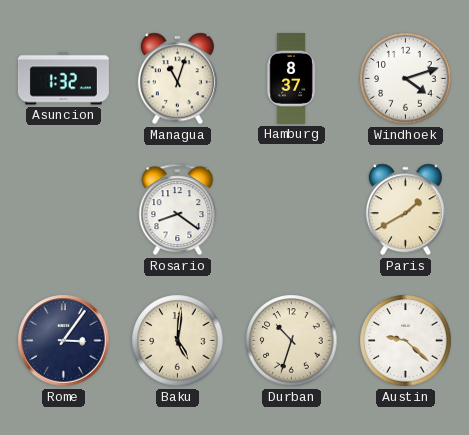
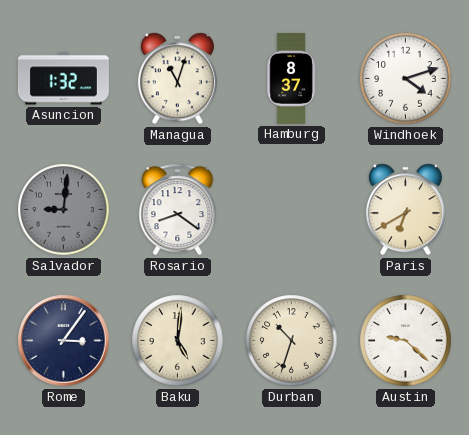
Salvador: none -> 9:01
Paris: 1:40 -> 6:40
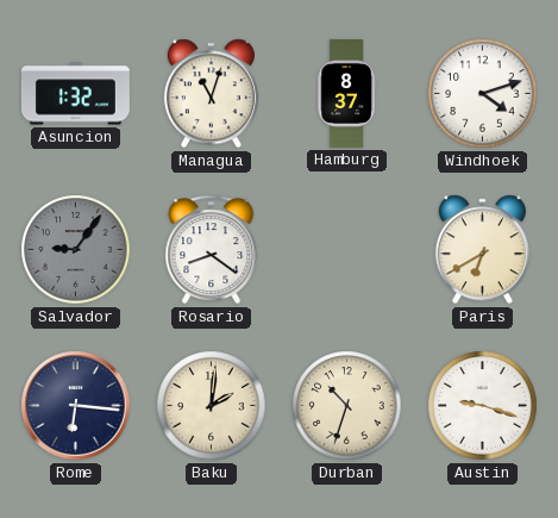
Salvador: 9:01 -> 9:06
Rome: 3:06 -> 6:16
Baku: 5:01 -> 2:01
Austin: 9:22 -> 9:18
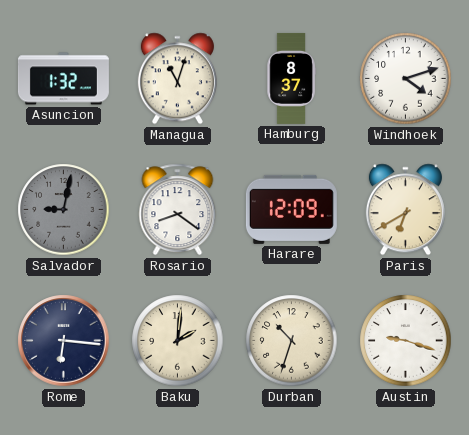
Salvador: 9:06 -> 9:02
Harare: none -> 12:09
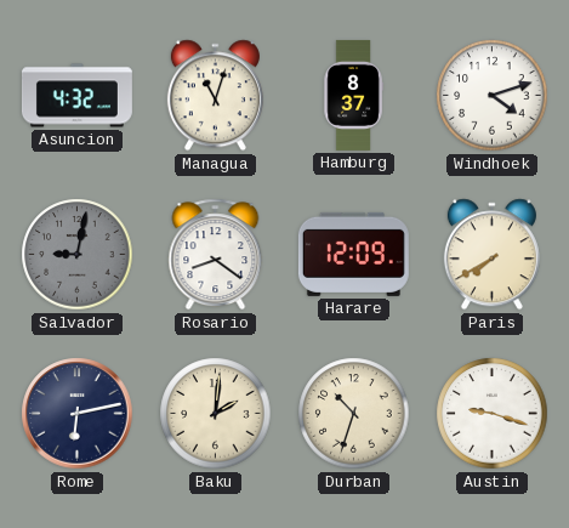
Asuncion: 1:32 -> 4:32
Paris: 6:40 -> 7:40
Rome: 6:16 -> 6:13
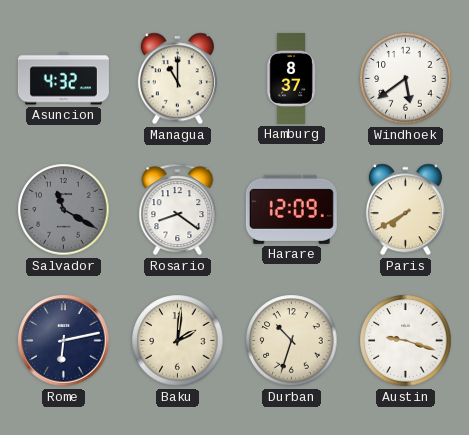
Managua: 11:03 -> 11:00
Windhoek: 4:12 -> 5:39
Salvador: 9:02 -> 11:20
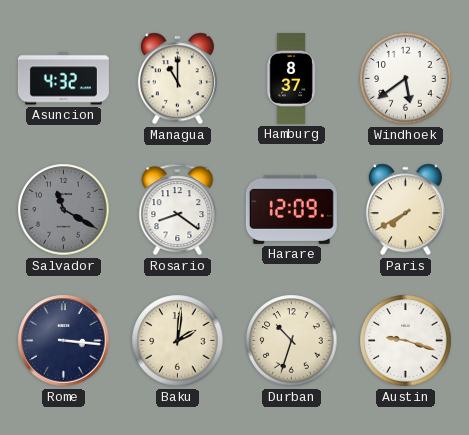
Rome: 6:13 -> 3:16
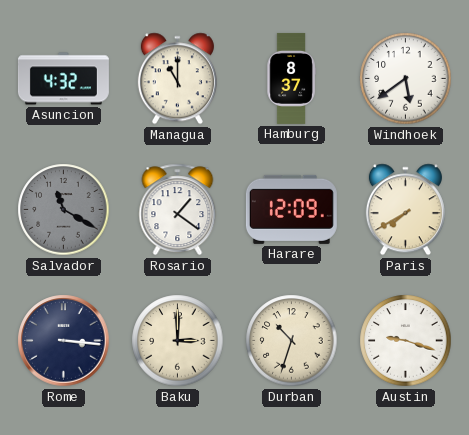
Rosario: 8:21 -> 1:21
Baku: 2:01 -> 3:00
